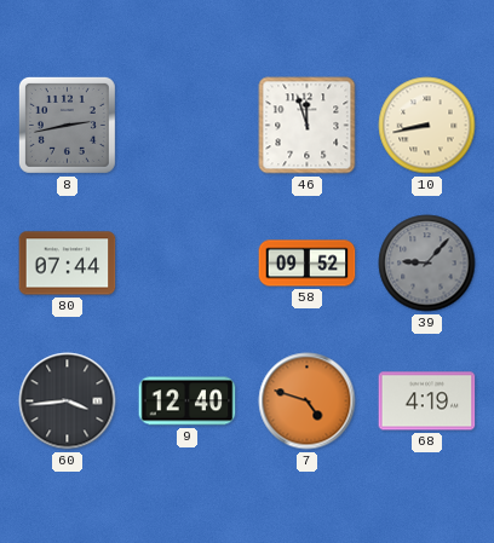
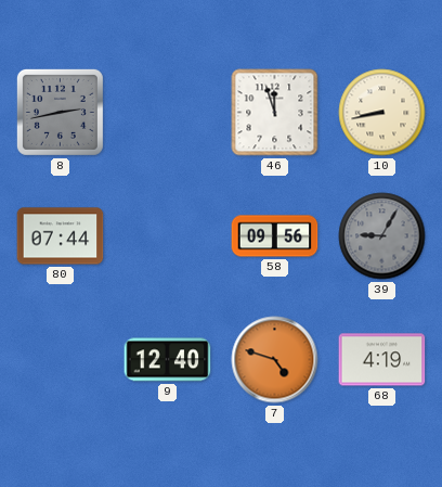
58: 09:52 -> 09:56
39: 9:07 -> 9:05
60: 3:44 -> none
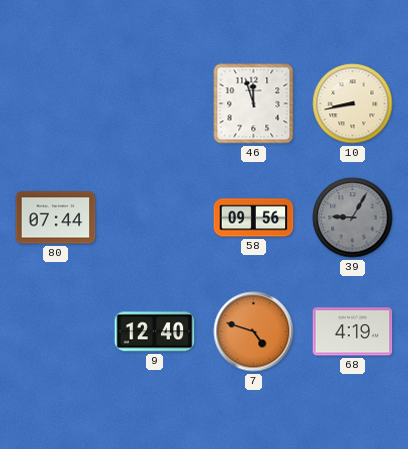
8: 2:43 -> none
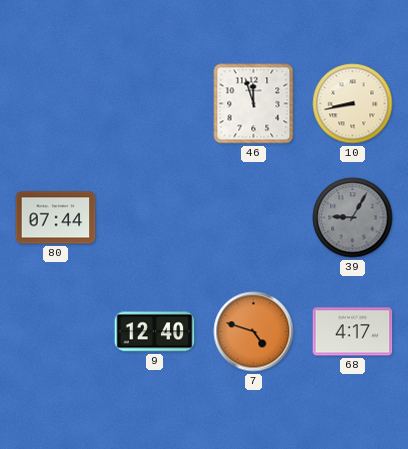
58: 09:56 -> none
68: 4:19 -> 4:17
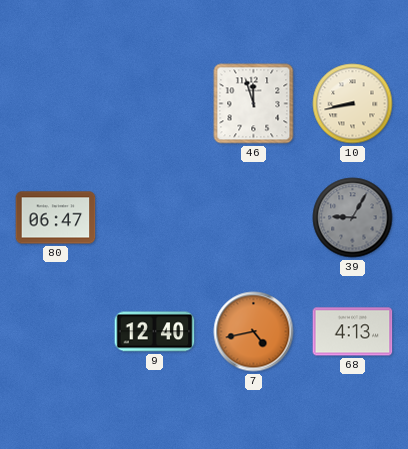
80: 07:44 -> 06:47
7: 4:48 -> 4:43
68: 4:17 -> 4:13
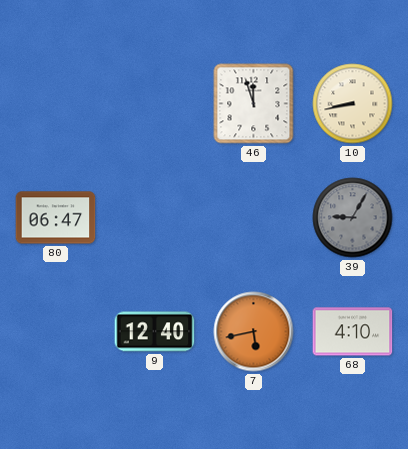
7: 4:43 -> 5:43
68: 4:13 -> 4:10
